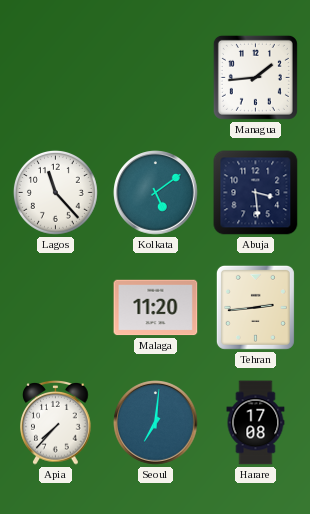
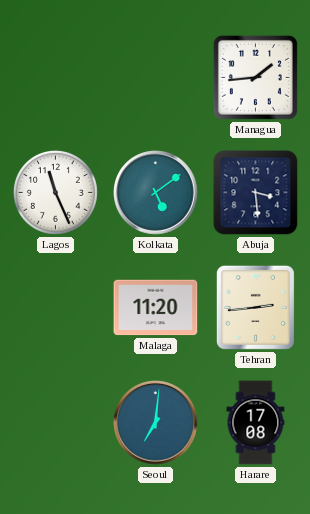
Lagos: 11:23 -> 11:26
Apia: 7:37 -> none
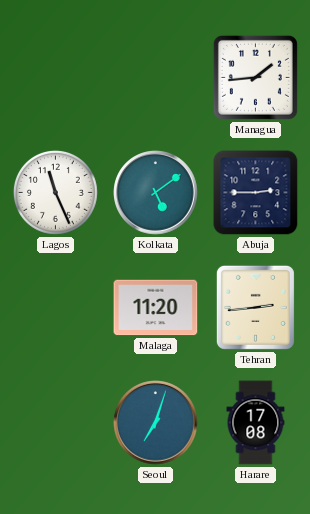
Abuja: 3:29 -> 2:45
Seoul: 7:01 -> 7:03
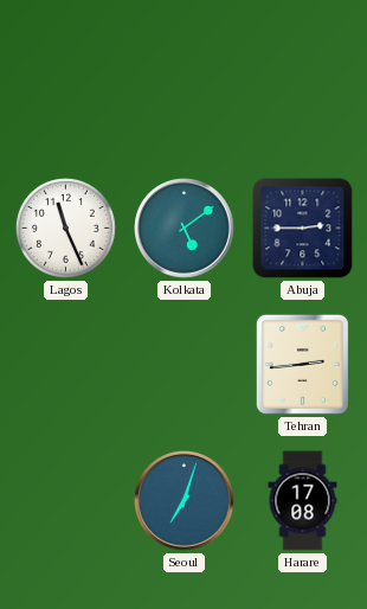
Managua: 1:44 -> none
Malaga: 11:20 -> none
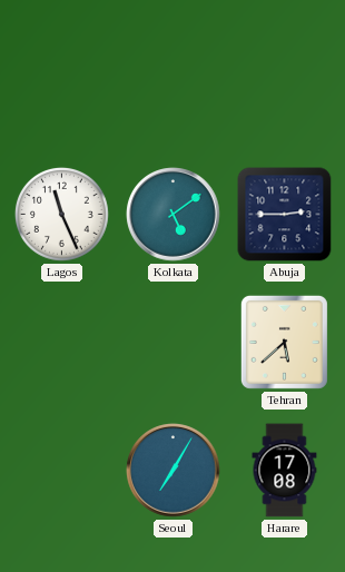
Tehran: 2:44 -> 5:38
Seoul: 7:03 -> 7:05
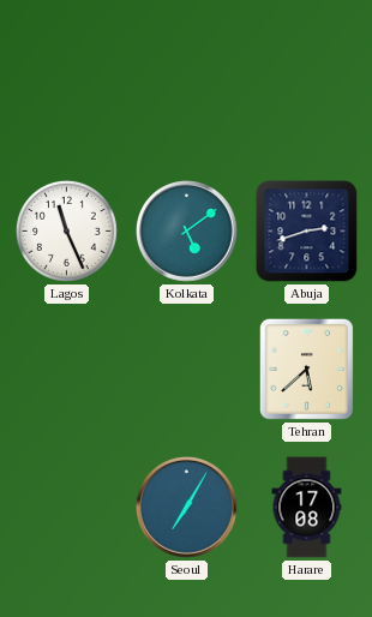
Abuja: 2:45 -> 2:42
